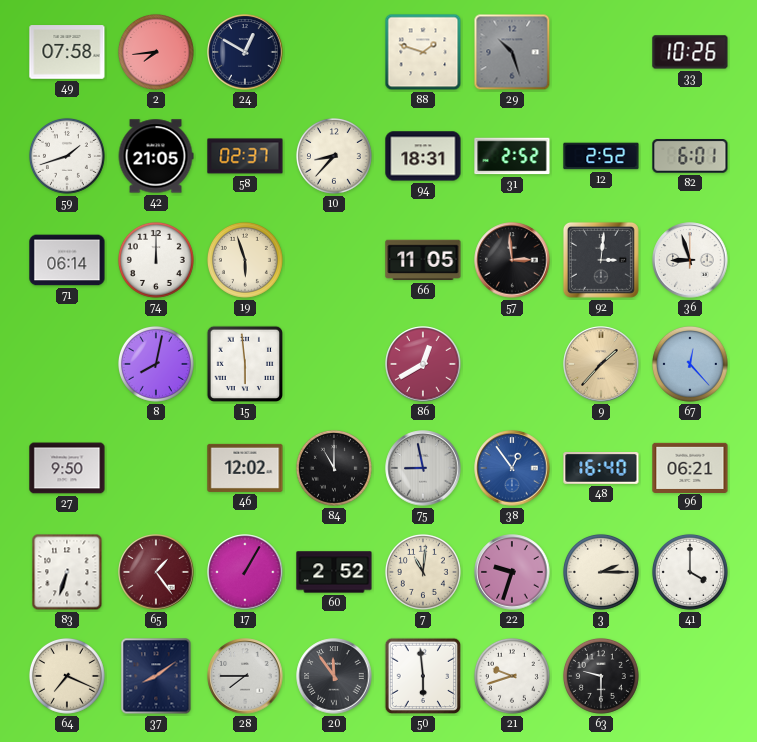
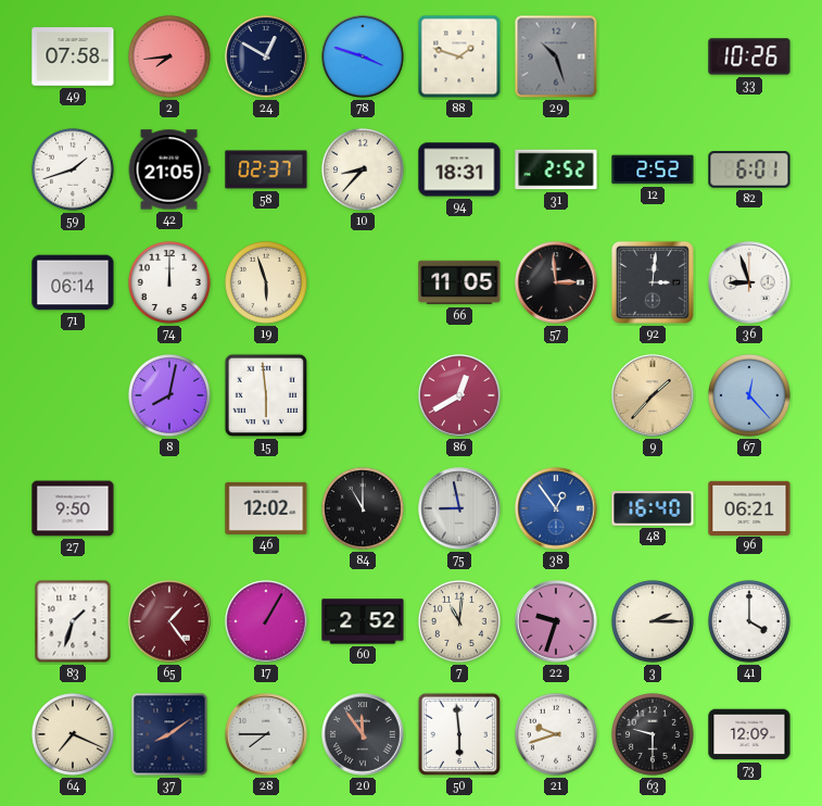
78: none -> 3:48
83: 6:33 -> 1:33
73: none -> 12:09
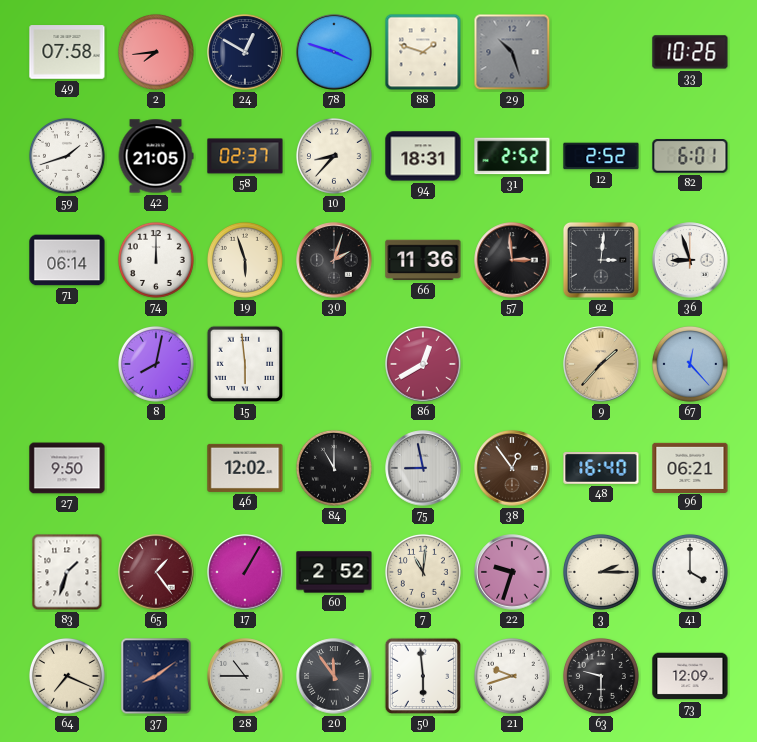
30: none -> 2:03
66: 11:05 -> 11:36
38 dial: blue -> brown
28: 7:45 -> 10:45
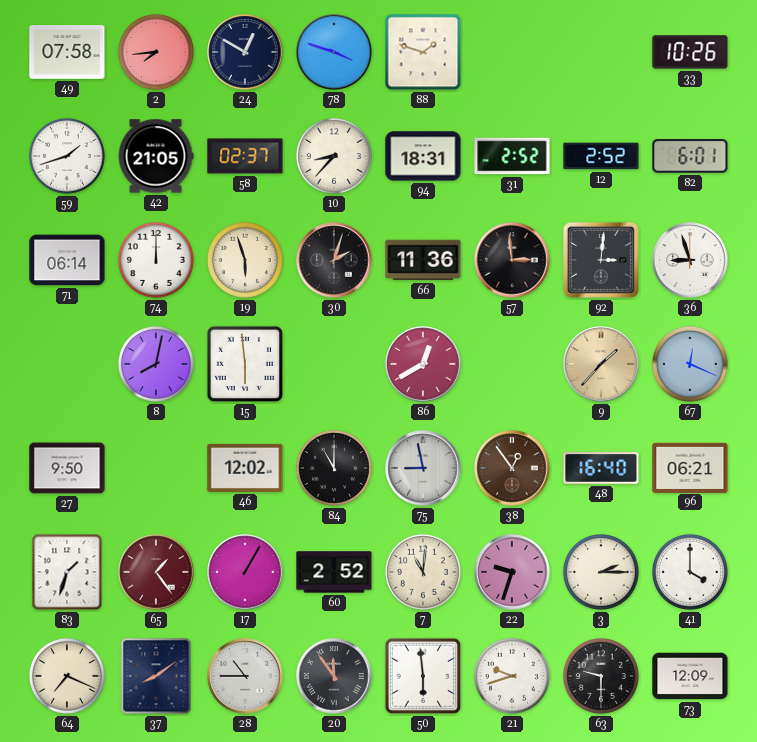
29: 10:27 -> none
67: 12:23 -> 12:19
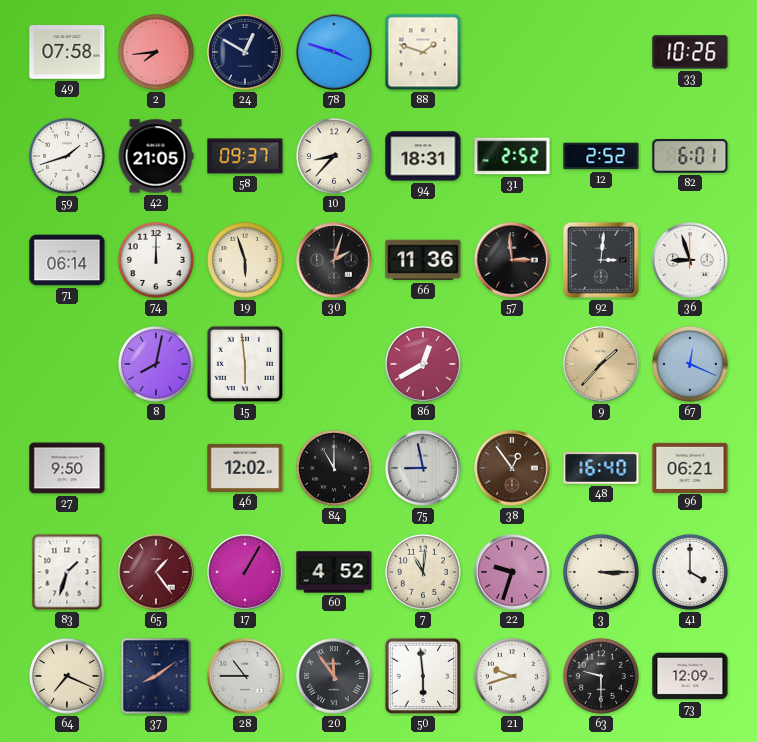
58: 02:37 -> 09:37
60: 2:52 -> 4:52
3: 2:15 -> 3:15
